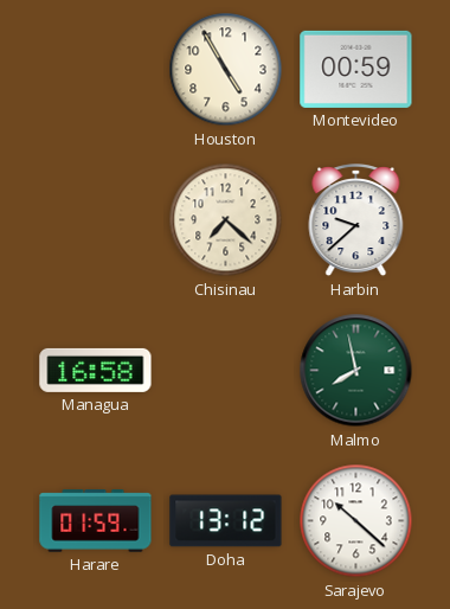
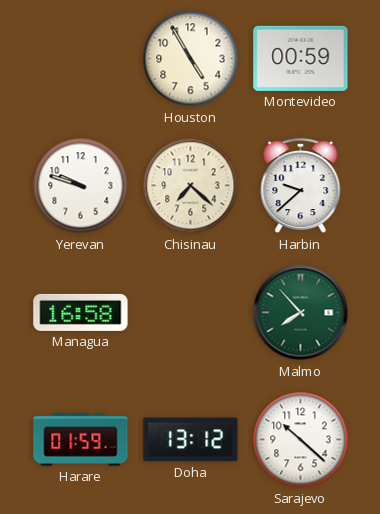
Yerevan: none -> 9:48
Malmo: 7:58 -> 7:53
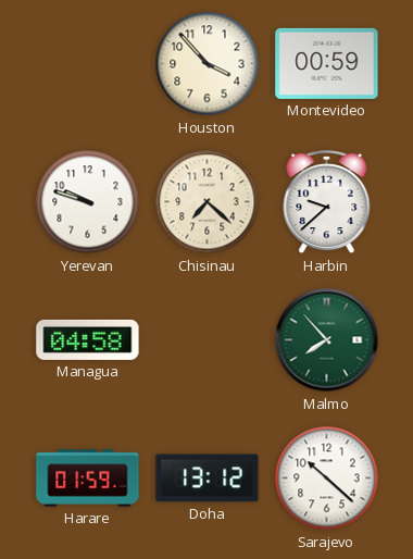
Houston: 4:55 -> 3:53
Managua: 16:58 -> 04:58
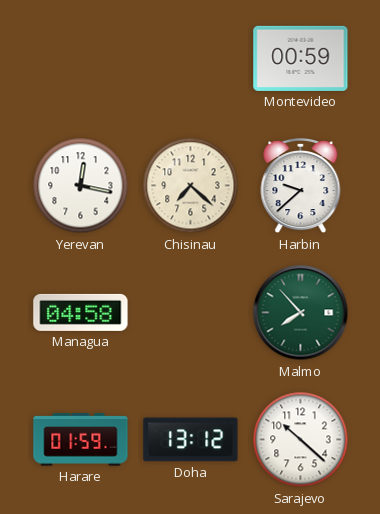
Houston: 3:53 -> none
Yerevan: 9:48 -> 12:17
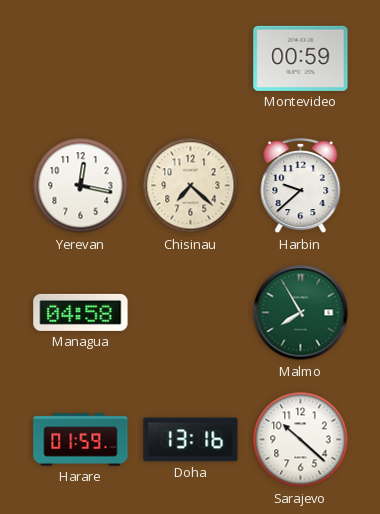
Malmo: 7:53 -> 7:55
Doha: 13:12 -> 13:16
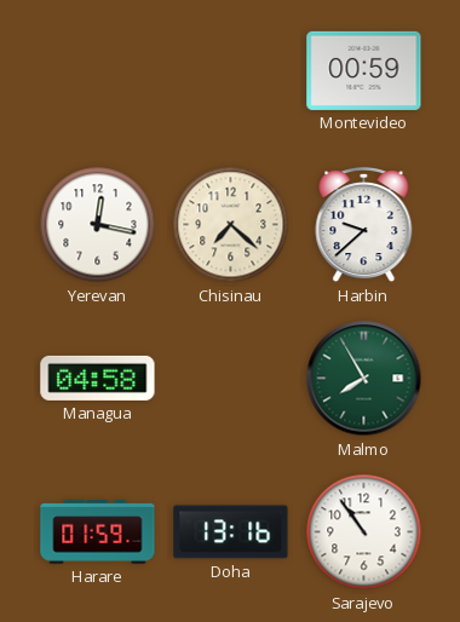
Sarajevo: 10:22 -> 10:54
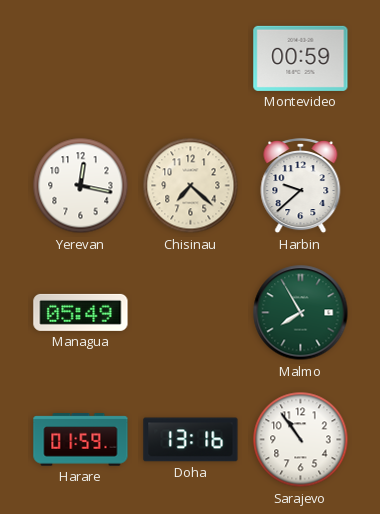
Managua: 04:58 -> 05:49
